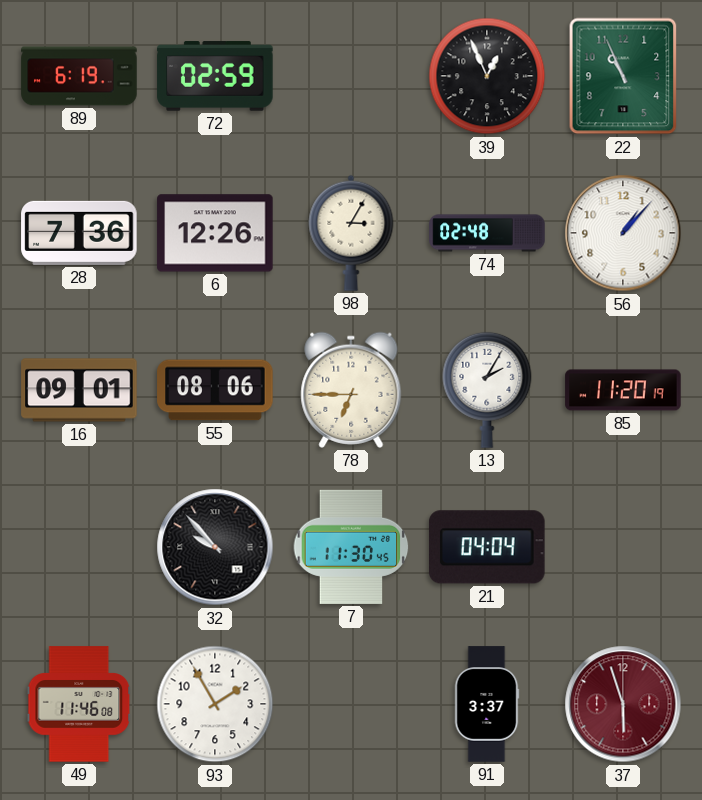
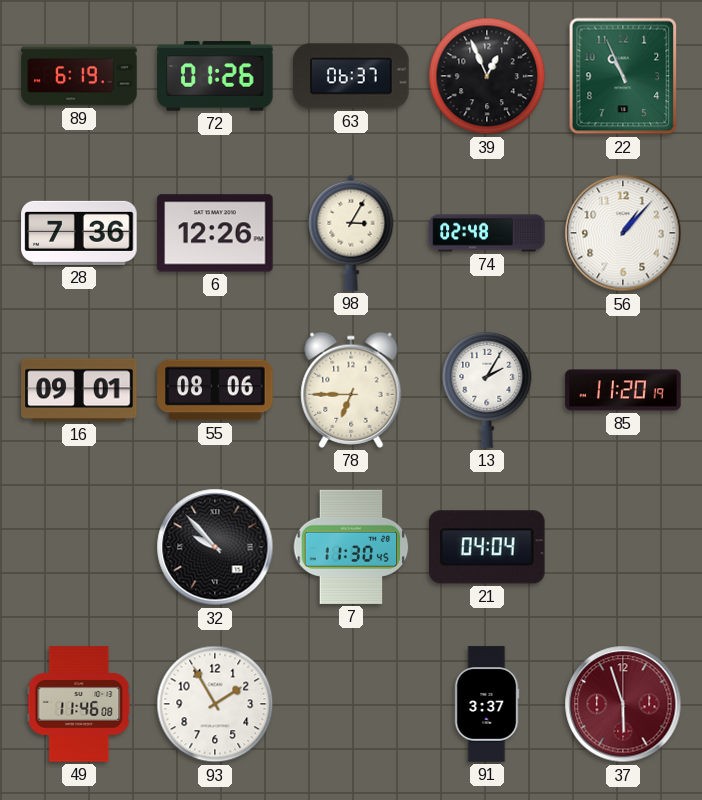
72: 02:59 -> 01:26
63: none -> 06:37
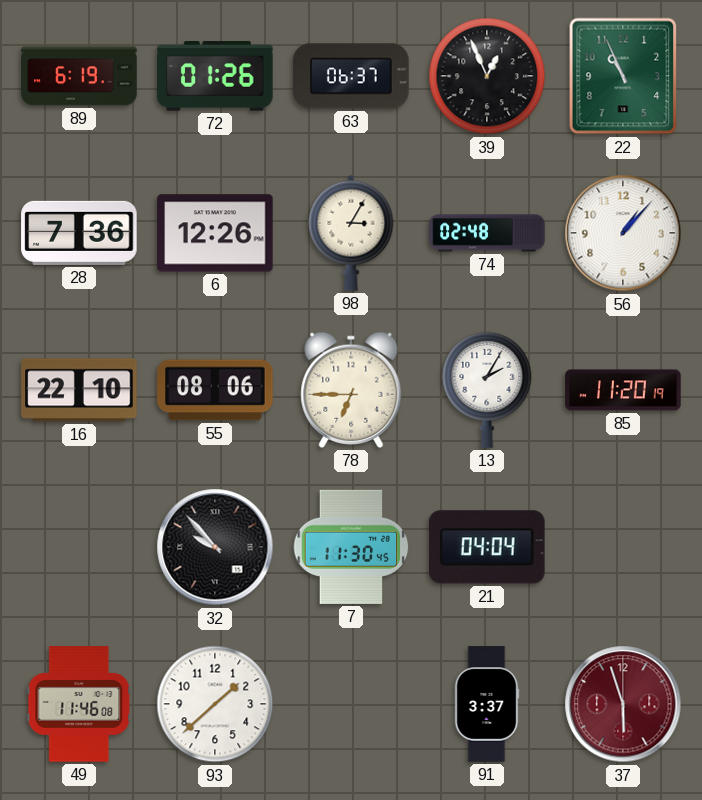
16: 09:01 -> 22:10
93: 1:55 -> 1:38
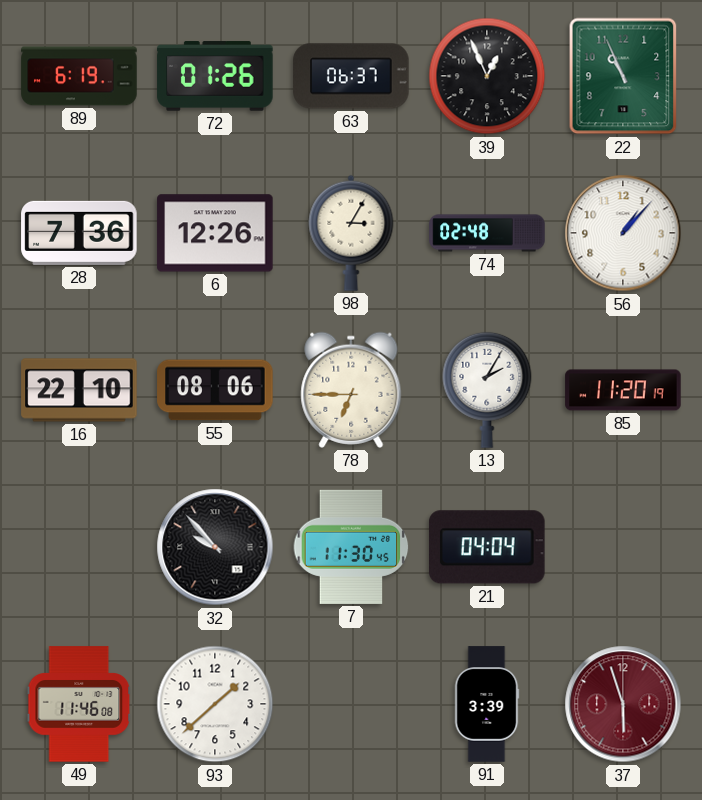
91: 3:37 -> 3:39
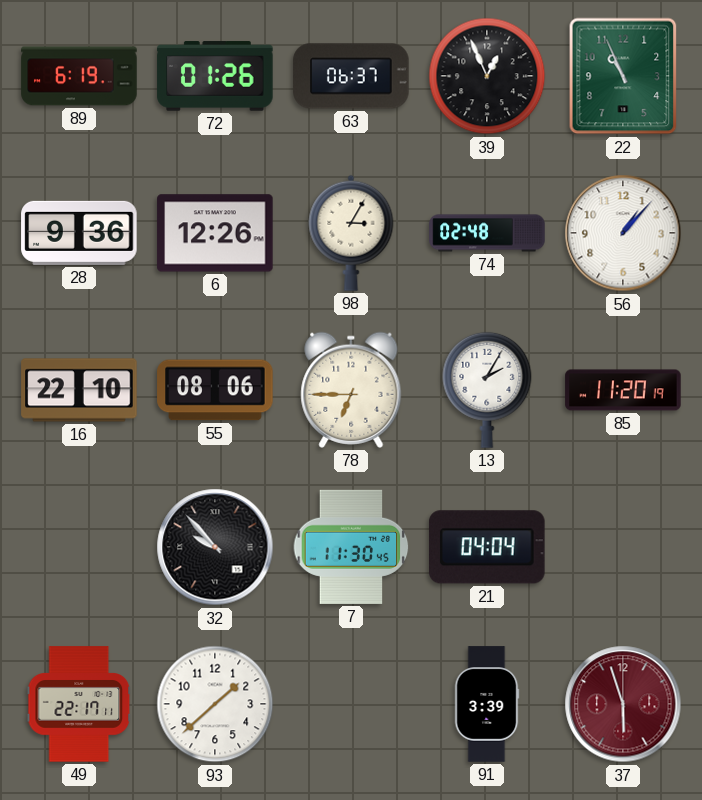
28: 7:36 -> 9:36
49: 11:46 -> 22:17
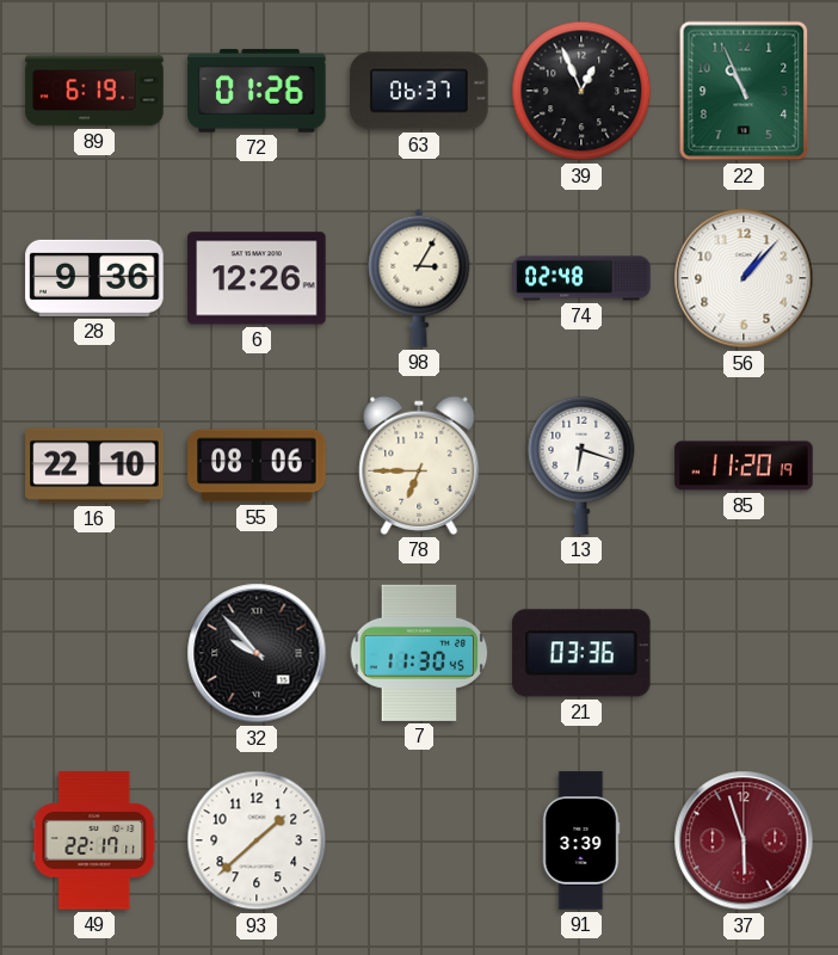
13: 2:05 -> 6:18
21: 04:04 -> 03:36
